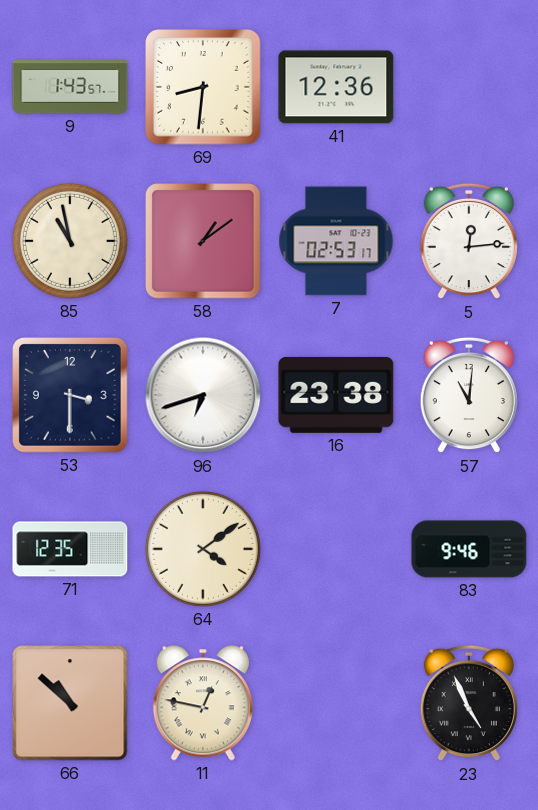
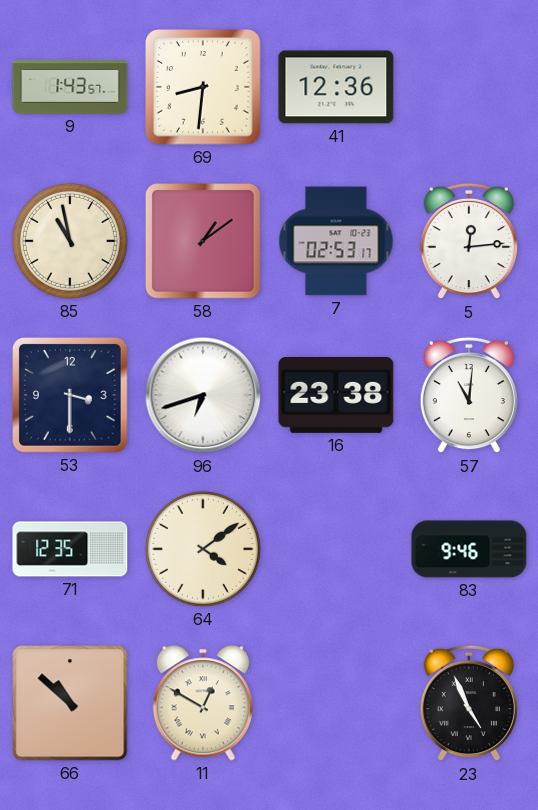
11: 12:47 -> 12:50
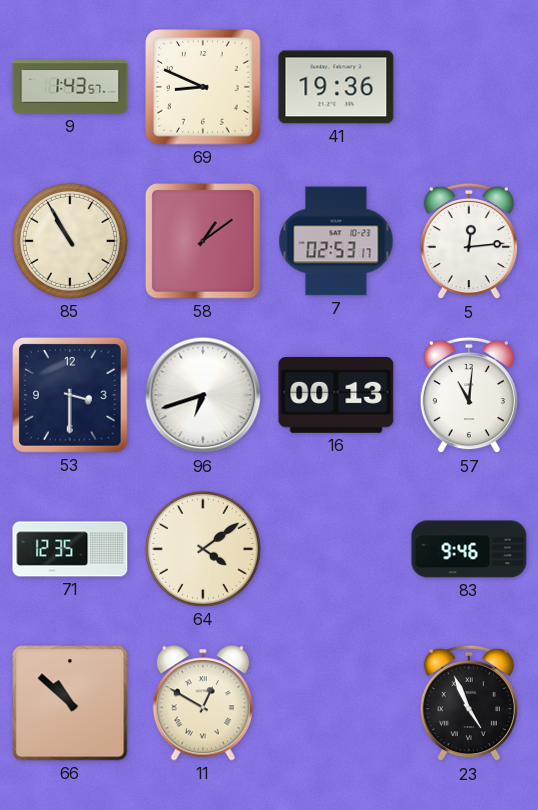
69: 8:31 -> 8:49
41: 12:36 -> 19:36
85: 10:58 -> 10:55
16: 23:38 -> 00:13
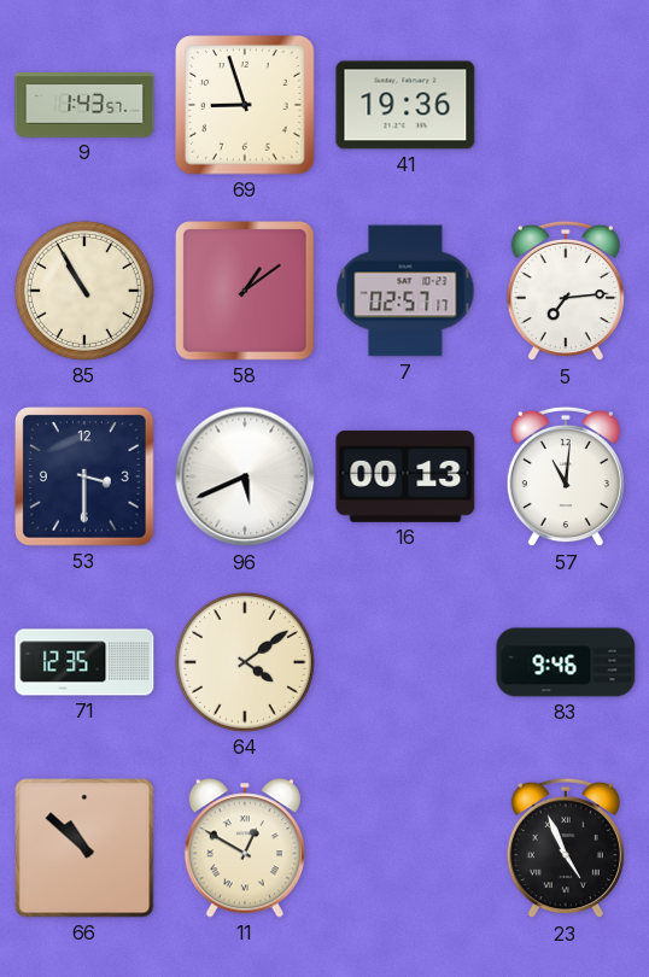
69: 8:49 -> 8:57
7: 02:53 -> 02:57
5: 12:14 -> 7:14
96: 6:42 -> 5:41
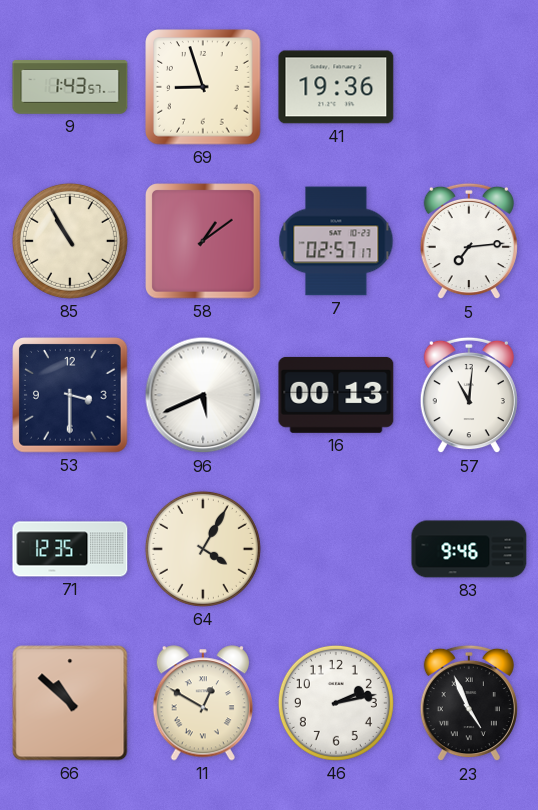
64: 4:09 -> 4:05
46: none -> 2:13
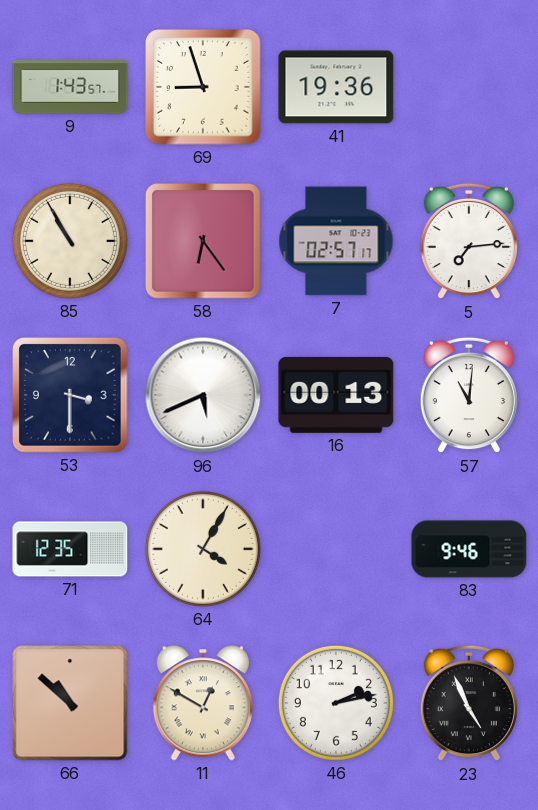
58: 1:09 -> 6:24
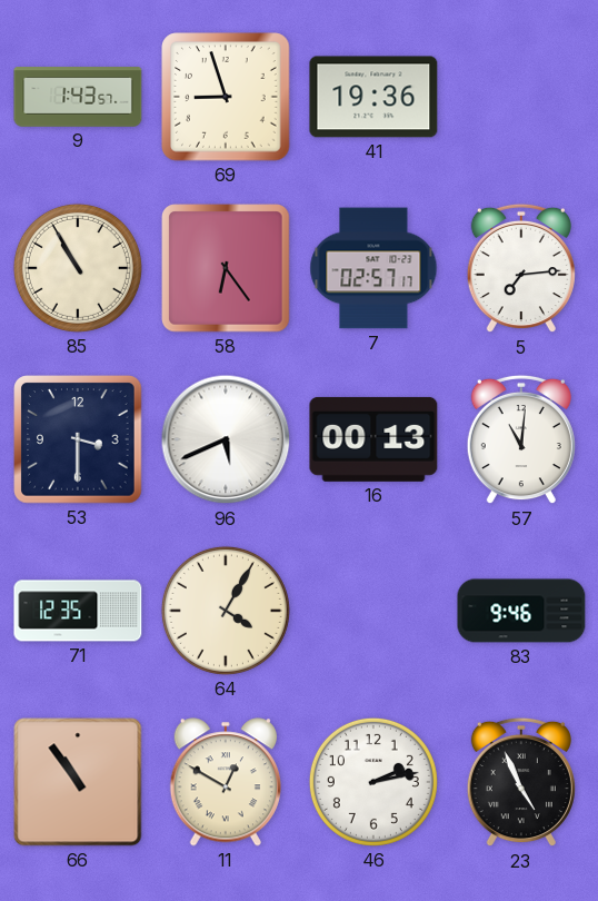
66: 10:52 -> 10:54
